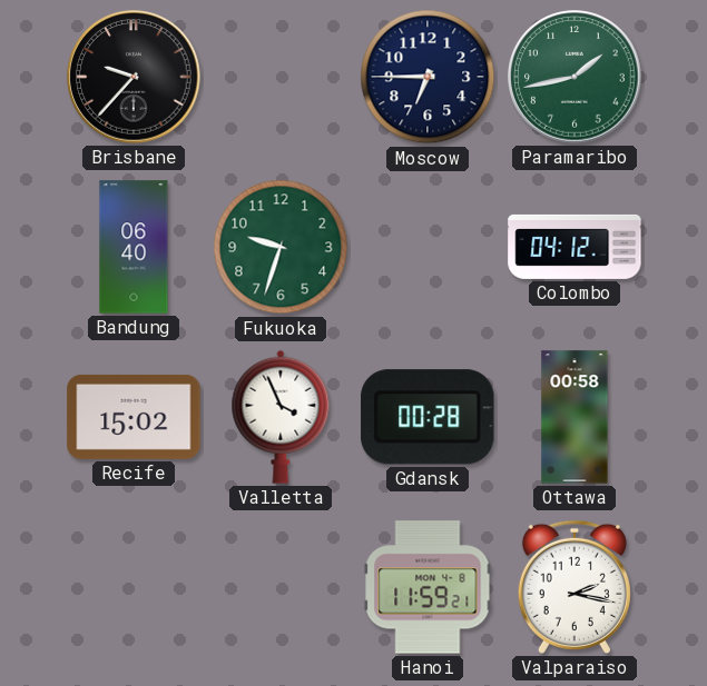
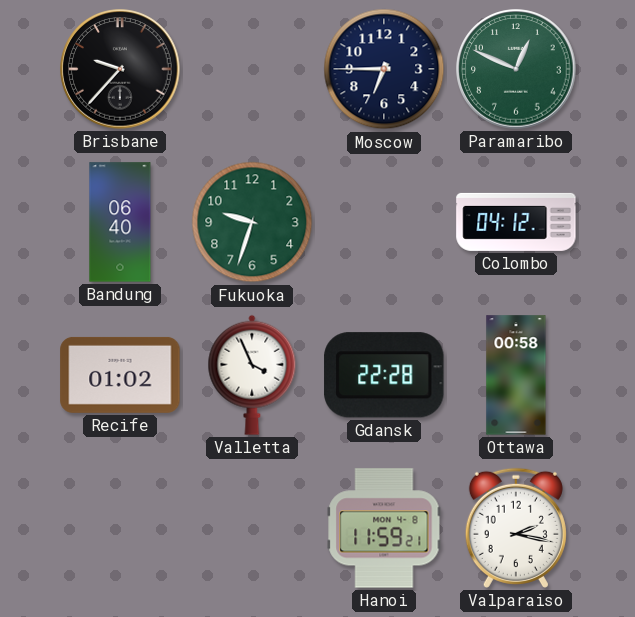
Paramaribo: 1:43 -> 12:49
Recife: 15:02 -> 01:02
Gdansk: 00:28 -> 22:28
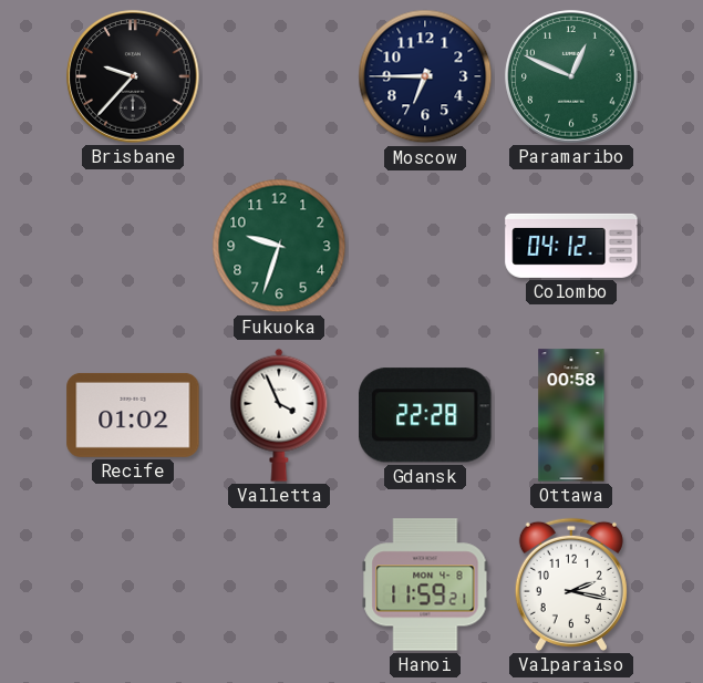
Bandung: 06:40 -> none
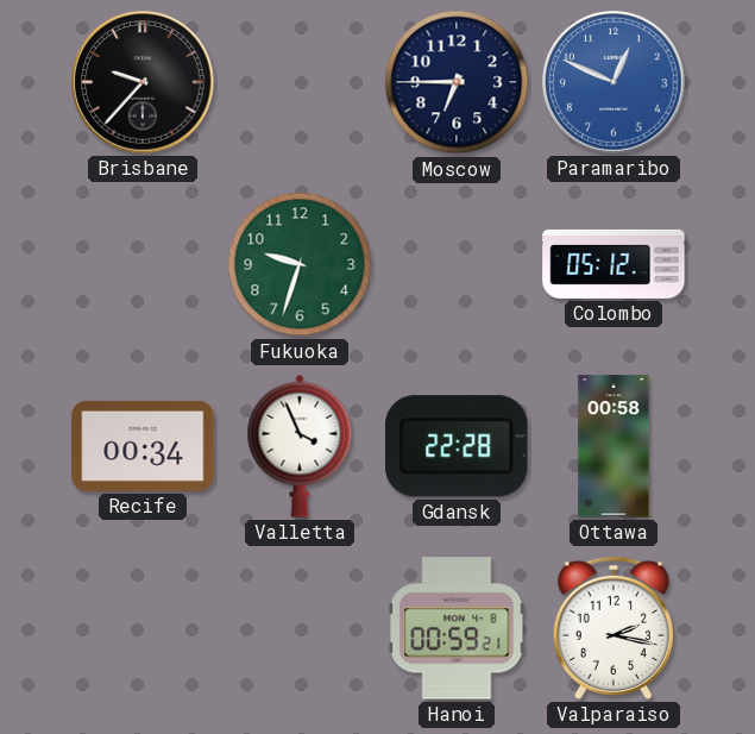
Paramaribo dial: green -> blue
Colombo: 04:12 -> 05:12
Recife: 01:02 -> 00:34
Hanoi: 11:59 -> 00:59
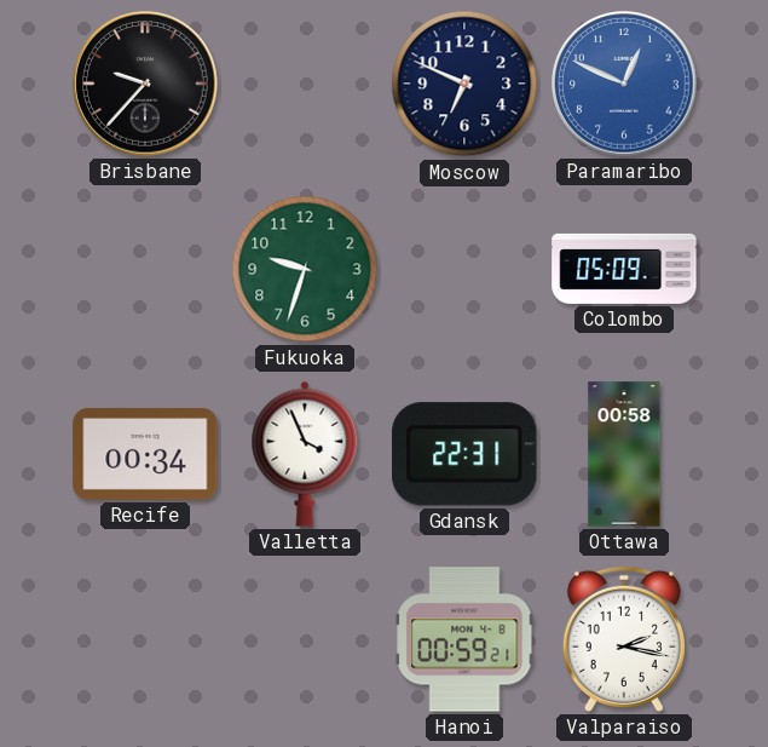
Moscow: 6:45 -> 6:49
Colombo: 05:12 -> 05:09
Gdansk: 22:28 -> 22:31
